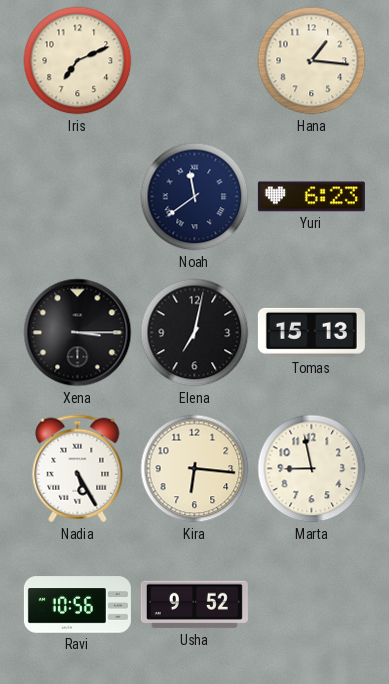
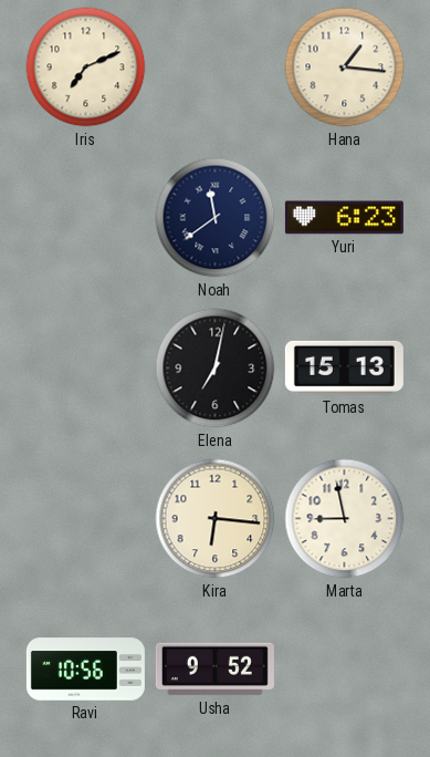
Xena: 3:15 -> none
Nadia: 5:25 -> none
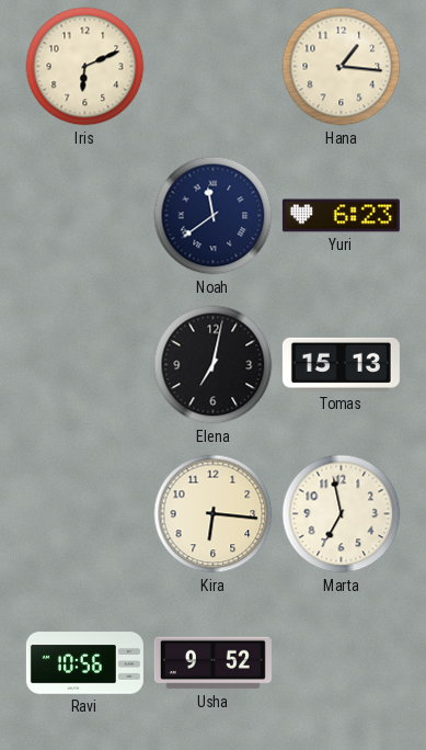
Iris: 7:11 -> 6:11
Marta: 8:58 -> 6:58
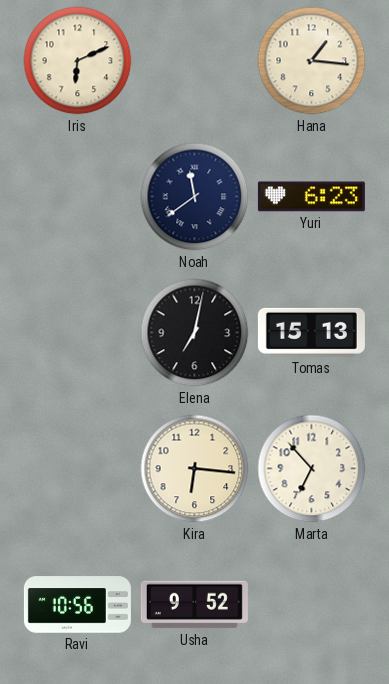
Marta: 6:58 -> 6:53
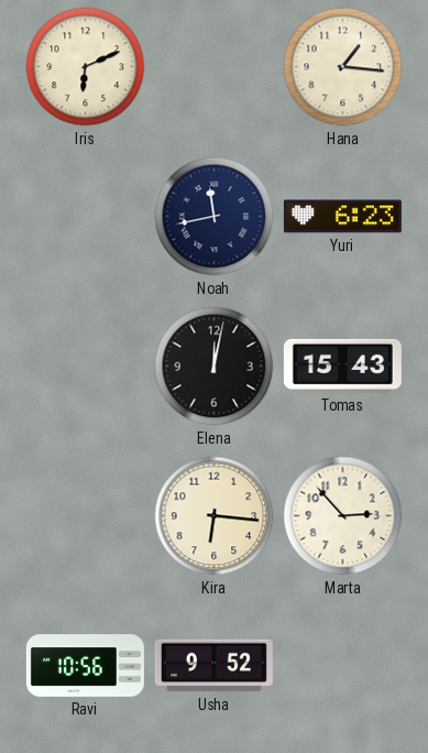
Noah: 11:39 -> 11:43
Elena: 7:02 -> 12:02
Tomas: 15:13 -> 15:43
Marta: 6:53 -> 2:53
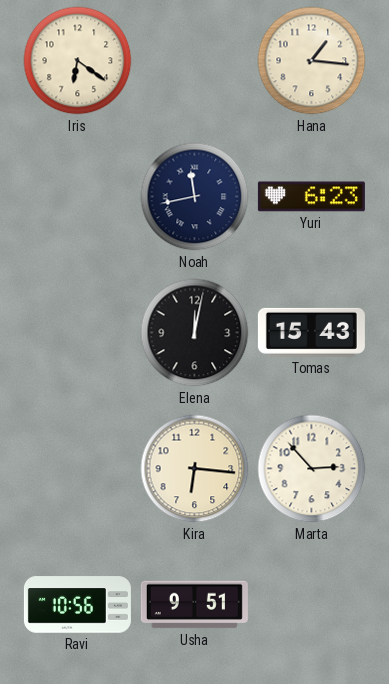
Iris: 6:11 -> 6:21
Usha: 9:52 -> 9:51
